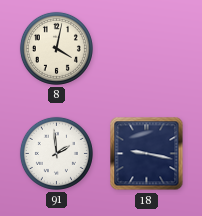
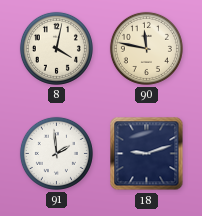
90: none -> 11:47
18: 9:17 -> 9:12
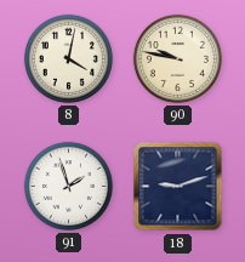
90: 11:47 -> 9:47
91: 1:59 -> 1:57
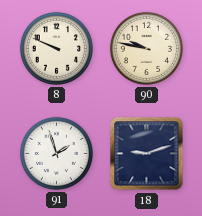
8: 4:02 -> 9:49
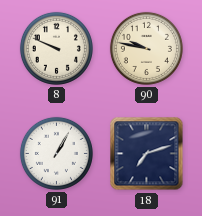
91: 1:57 -> 1:05
18: 9:12 -> 7:12
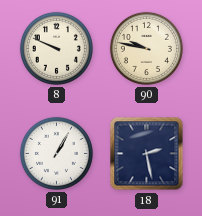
18: 7:12 -> 2:28
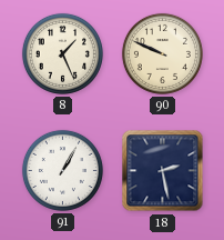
8: 9:49 -> 1:26
90: 9:47 -> 9:49
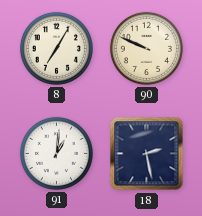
8: 1:26 -> 7:05
91: 1:05 -> 1:01
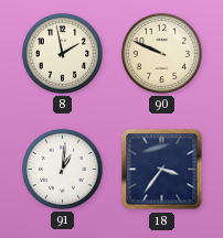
8: 7:05 -> 1:58
18: 2:28 -> 3:36
